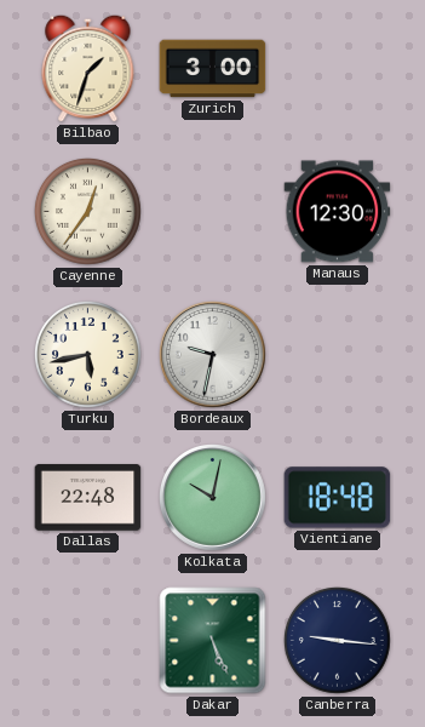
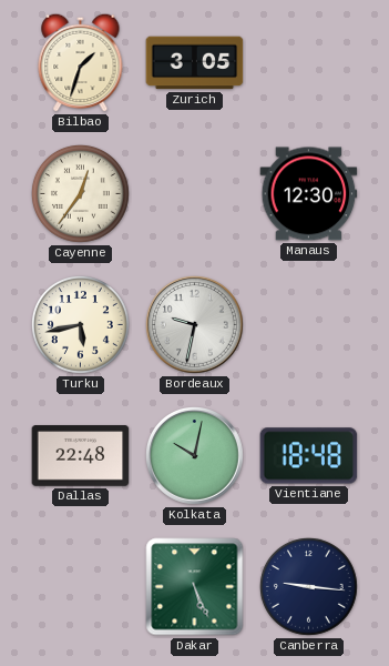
Zurich: 3:00 -> 3:05
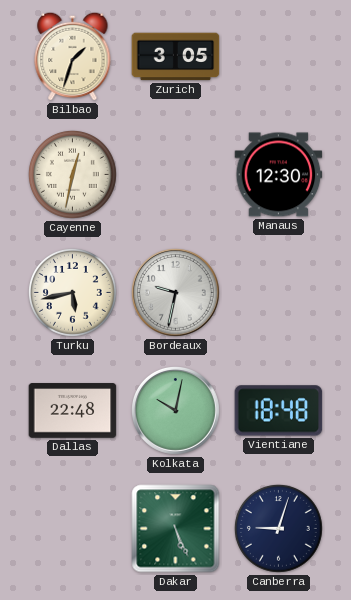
Cayenne: 12:36 -> 12:32
Canberra: 9:16 -> 9:03
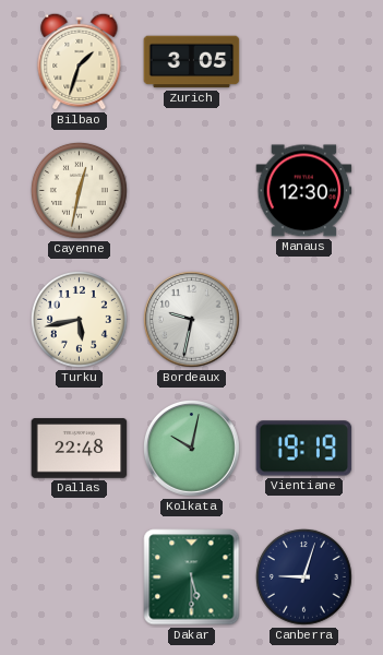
Vientiane: 18:48 -> 19:19
Dakar: 5:26 -> 5:30
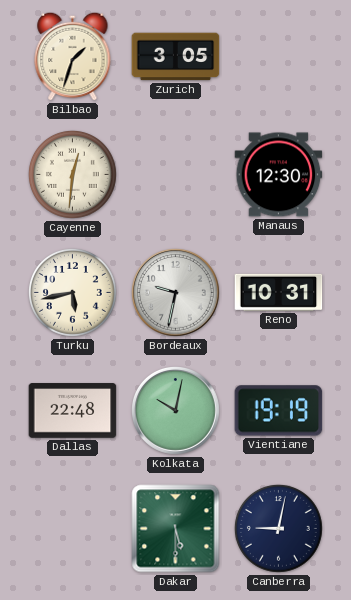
Cayenne: 12:32 -> 12:31
Reno: none -> 10:31
Canberra: 9:03 -> 9:02
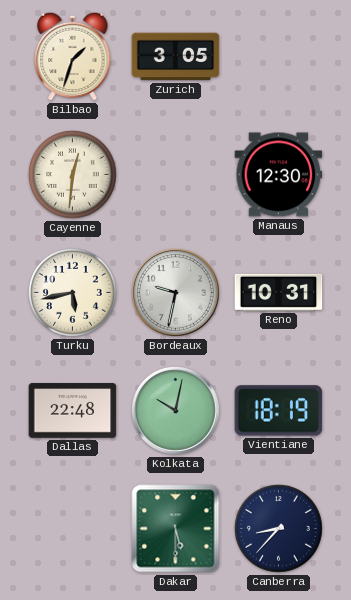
Vientiane: 19:19 -> 18:19
Canberra: 9:02 -> 8:37
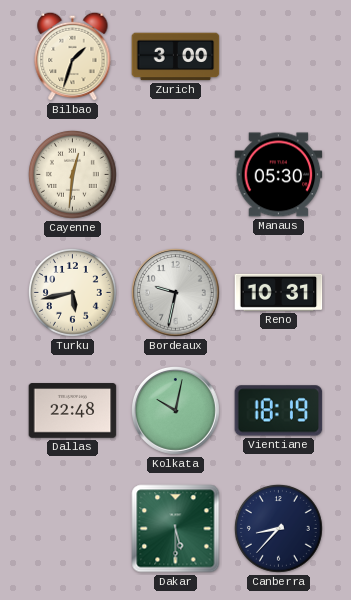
Zurich: 3:05 -> 3:00
Manaus: 12:30 -> 05:30
